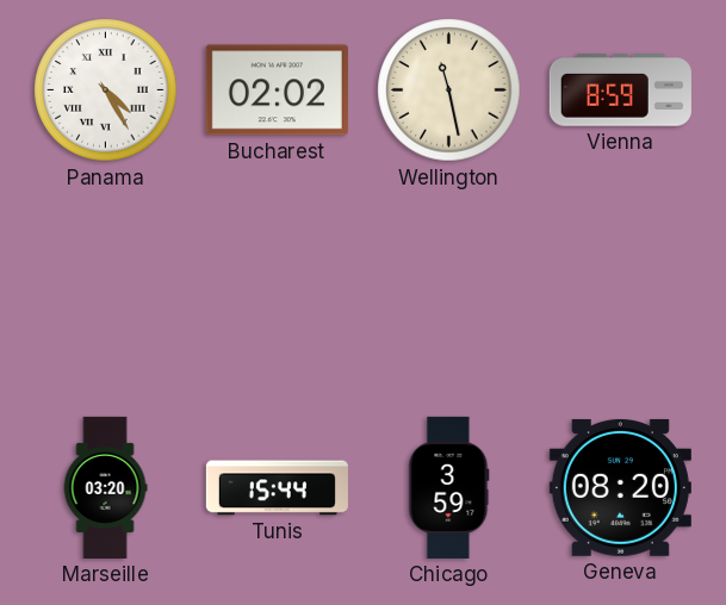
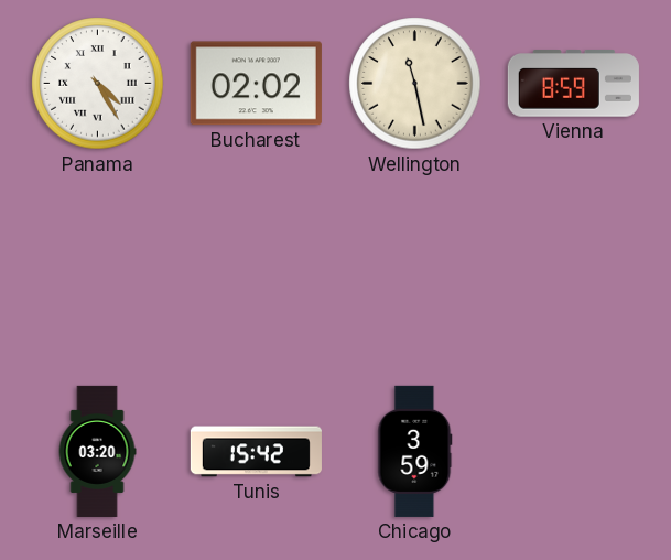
Tunis: 15:44 -> 15:42
Geneva: 08:20 -> none
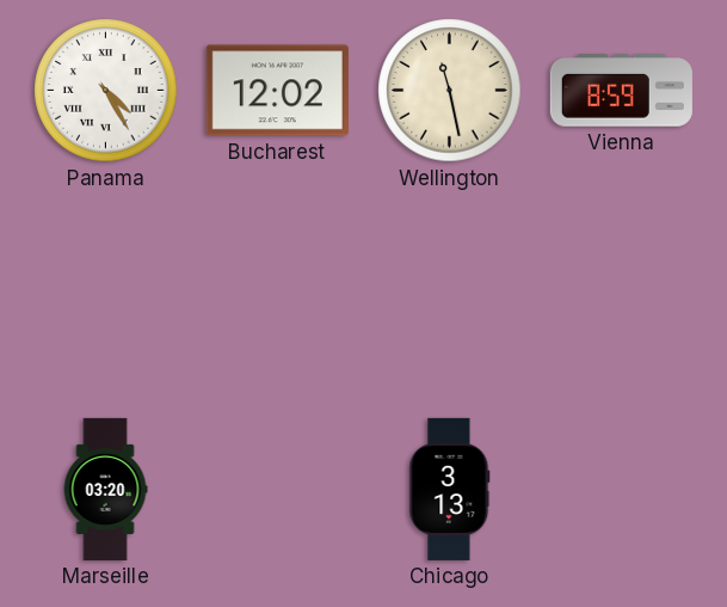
Bucharest: 02:02 -> 12:02
Tunis: 15:42 -> none
Chicago: 3:59 -> 3:13
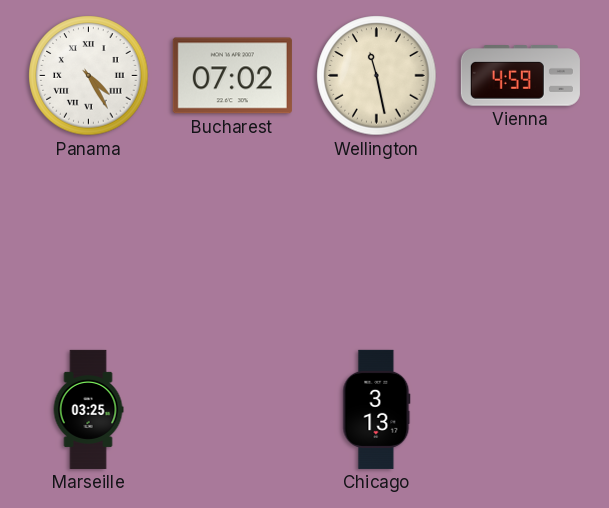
Bucharest: 12:02 -> 07:02
Vienna: 8:59 -> 4:59
Marseille: 03:20 -> 03:25
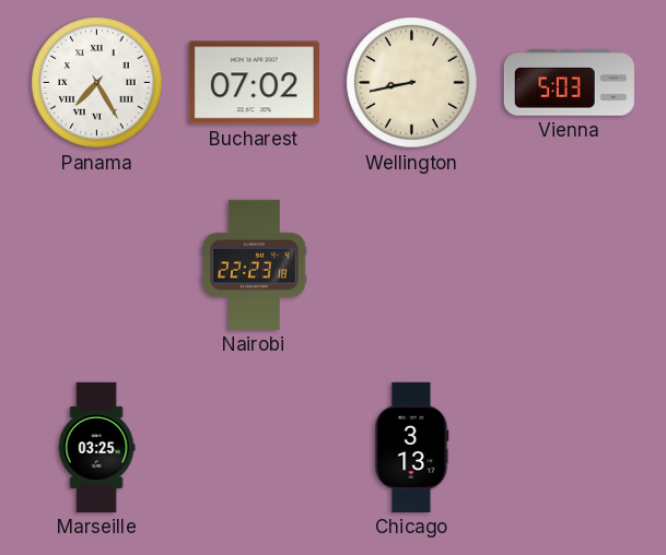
Panama: 4:25 -> 7:25
Wellington: 11:28 -> 8:43
Vienna: 4:59 -> 5:03
Nairobi: none -> 22:23
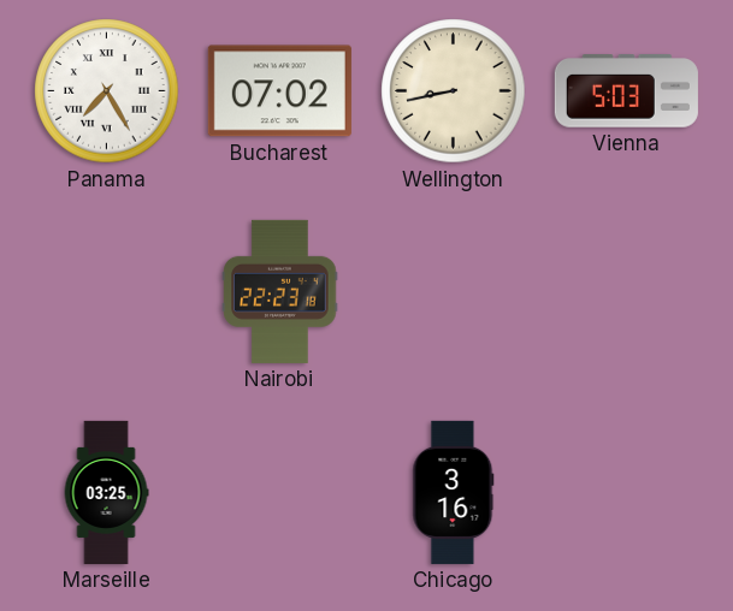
Chicago: 3:13 -> 3:16
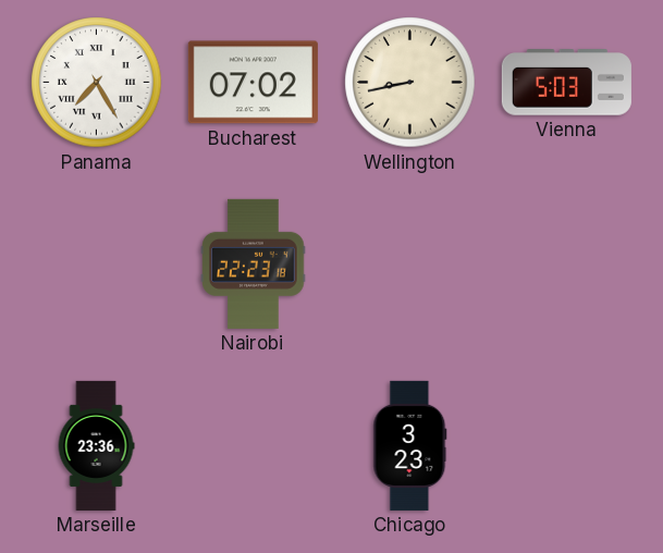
Marseille: 03:25 -> 23:36
Chicago: 3:16 -> 3:23
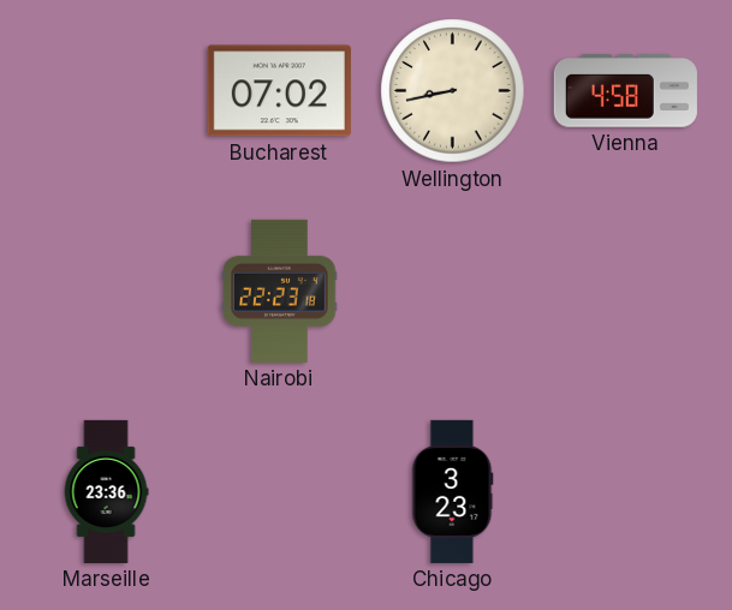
Panama: 7:25 -> none
Vienna: 5:03 -> 4:58
